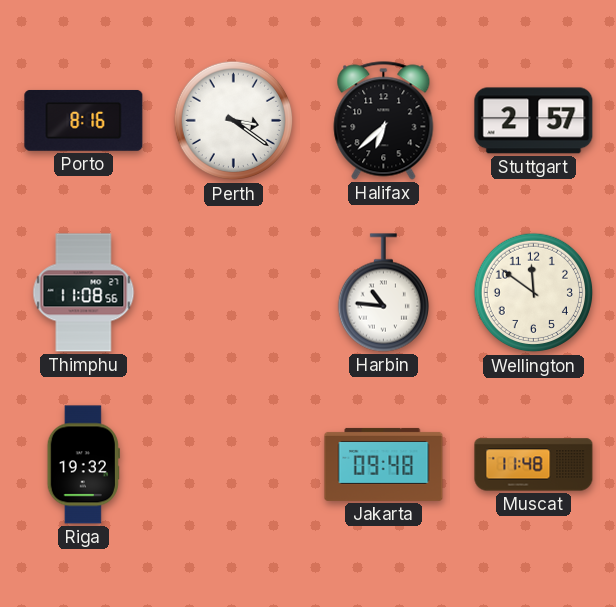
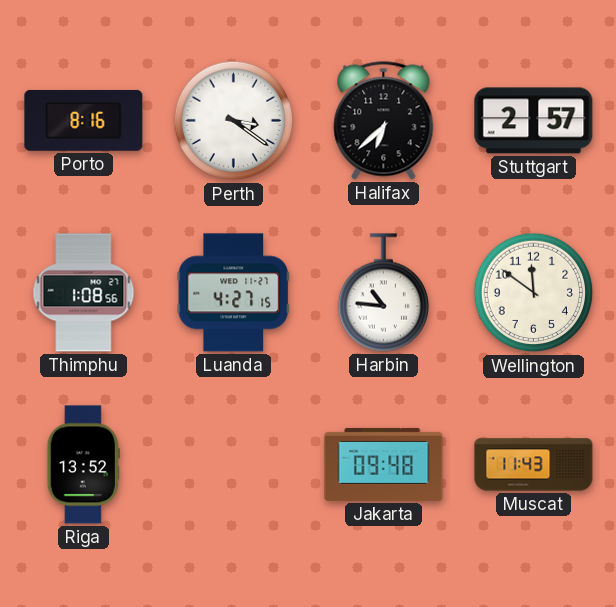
Thimphu: 11:08 -> 1:08
Luanda: none -> 4:27
Riga: 19:32 -> 13:52
Muscat: 11:48 -> 11:43
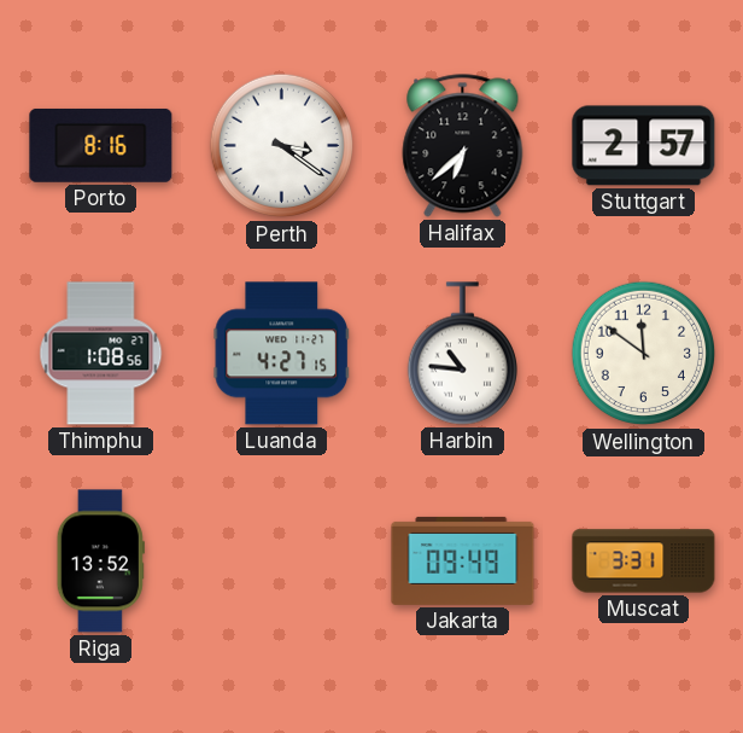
Jakarta: 09:48 -> 09:49
Muscat: 11:43 -> 3:31
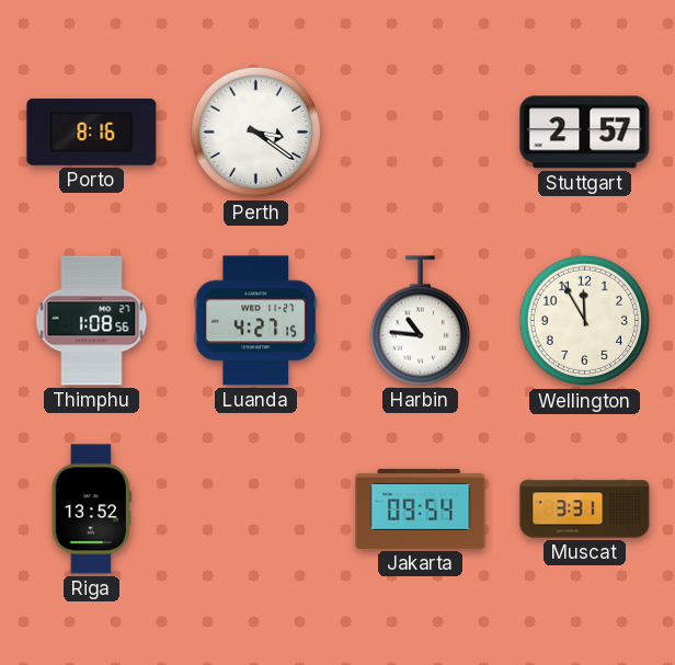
Halifax: 6:38 -> none
Wellington: 11:51 -> 11:55
Jakarta: 09:49 -> 09:54
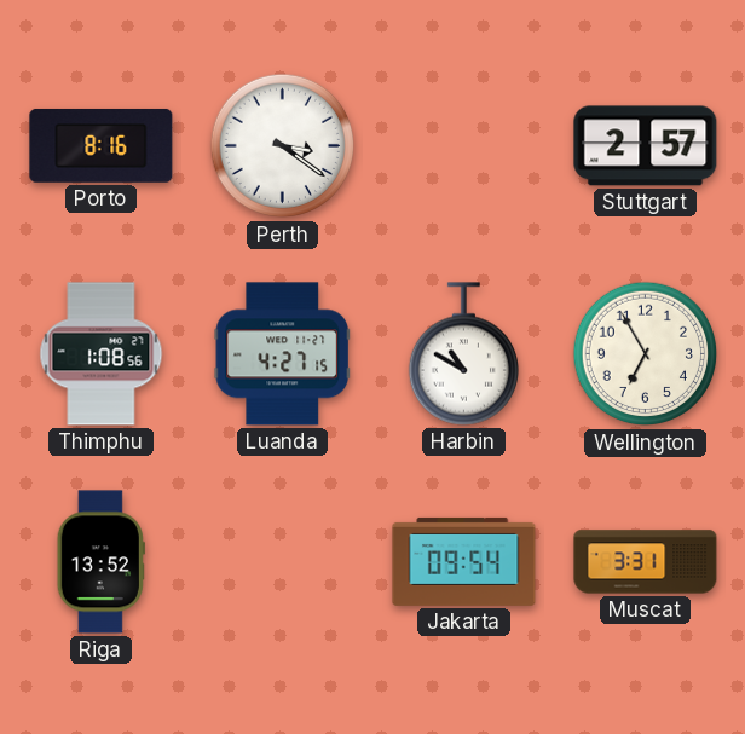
Harbin: 10:46 -> 10:50
Wellington: 11:55 -> 6:55
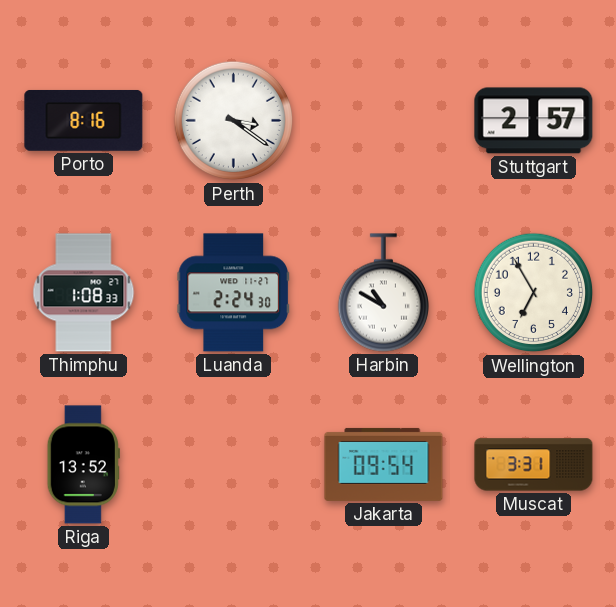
Thimphu: 1:08:56 -> 1:08:33
Luanda: 4:27 -> 2:24
